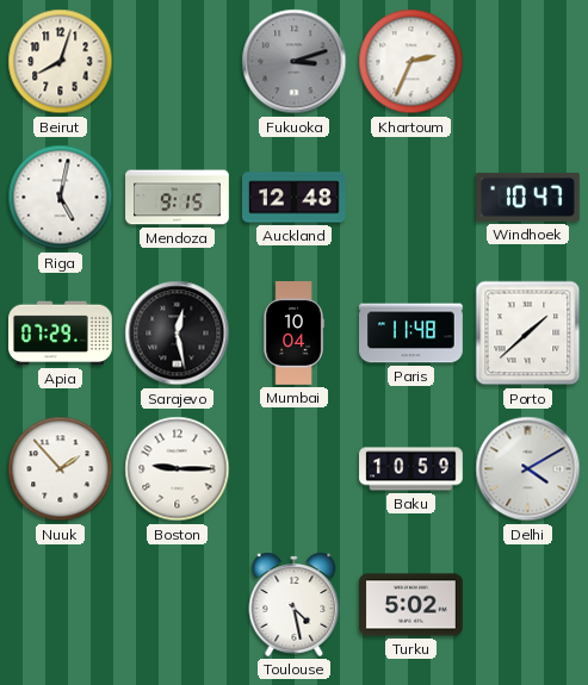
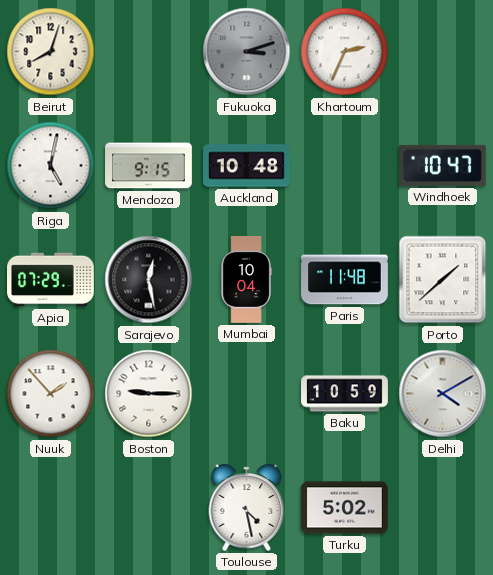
Auckland: 12:48 -> 10:48
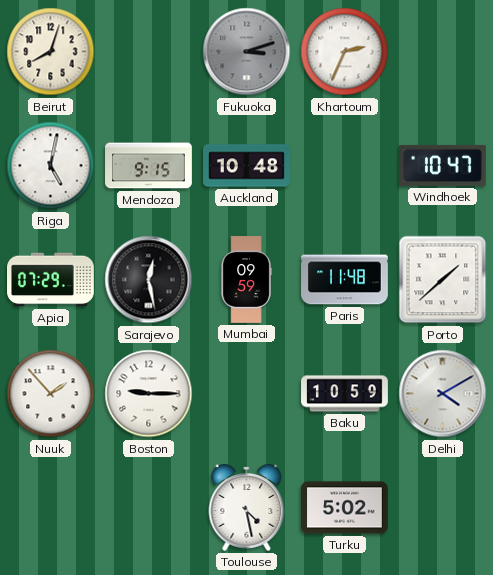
Mumbai: 10:04 -> 09:59
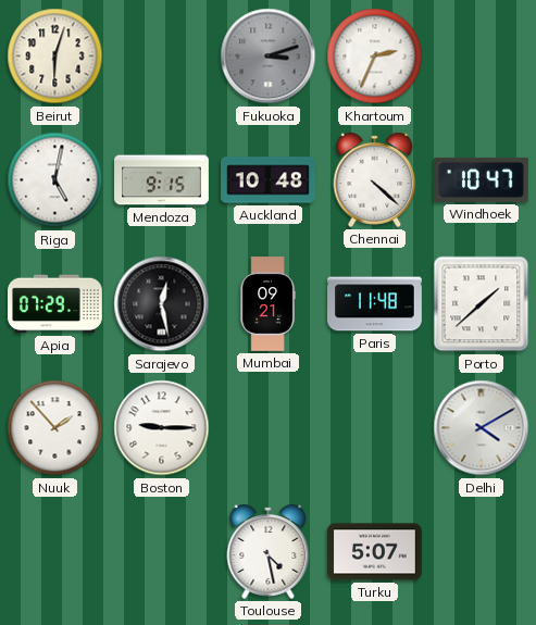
Beirut: 8:03 -> 6:03
Chennai: none -> 4:22
Mumbai: 09:59 -> 09:21
Baku: 10:59 -> none
Turku: 5:02 -> 5:07
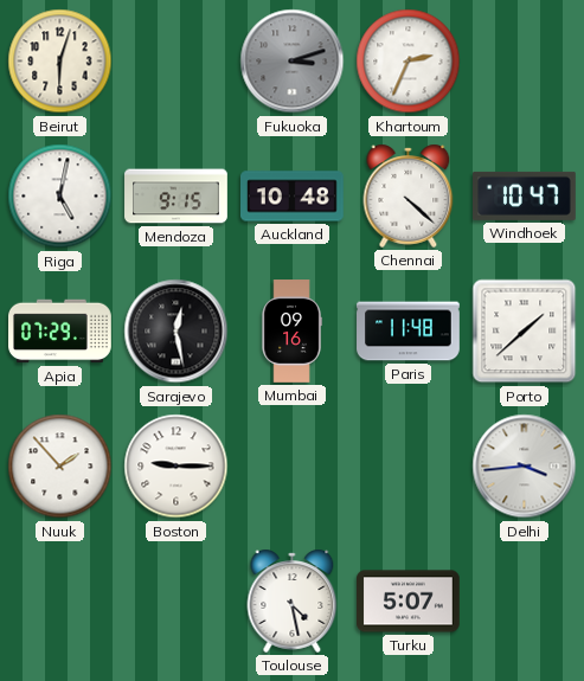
Mumbai: 09:21 -> 09:16
Delhi: 4:10 -> 3:44
